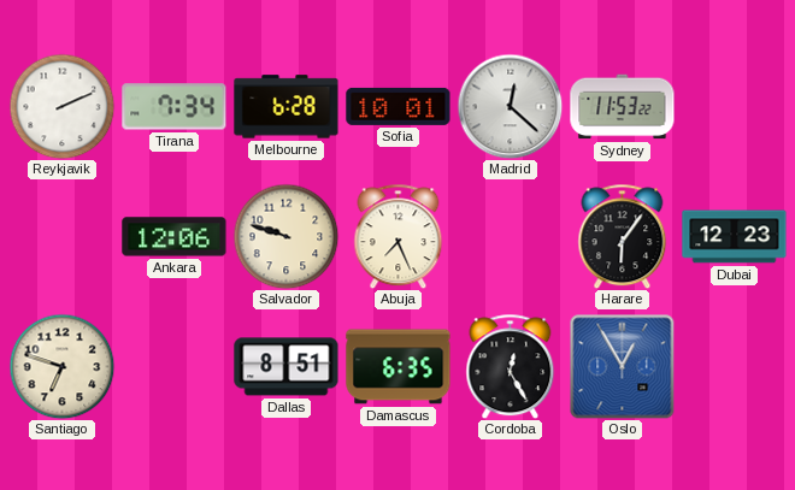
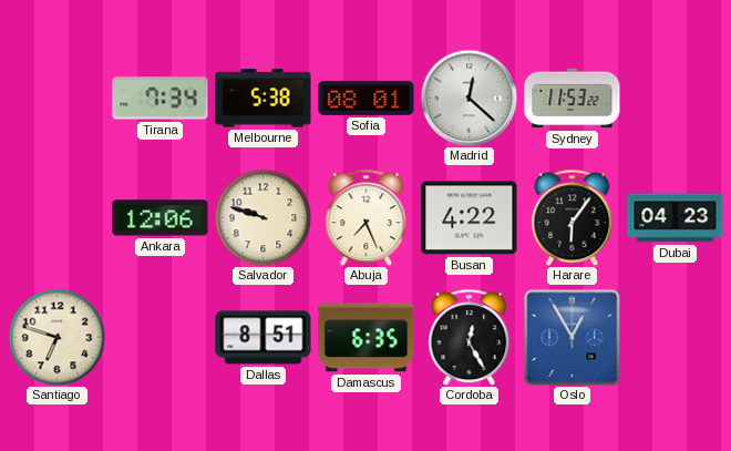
Reykjavik: 2:11 -> none
Melbourne: 6:28 -> 5:38
Sofia: 10:01 -> 08:01
Busan: none -> 4:22
Dubai: 12:23 -> 04:23
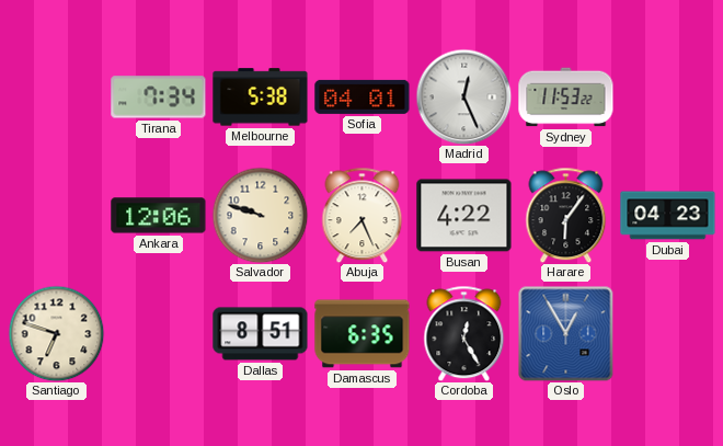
Sofia: 08:01 -> 04:01
Madrid: 12:22 -> 12:26
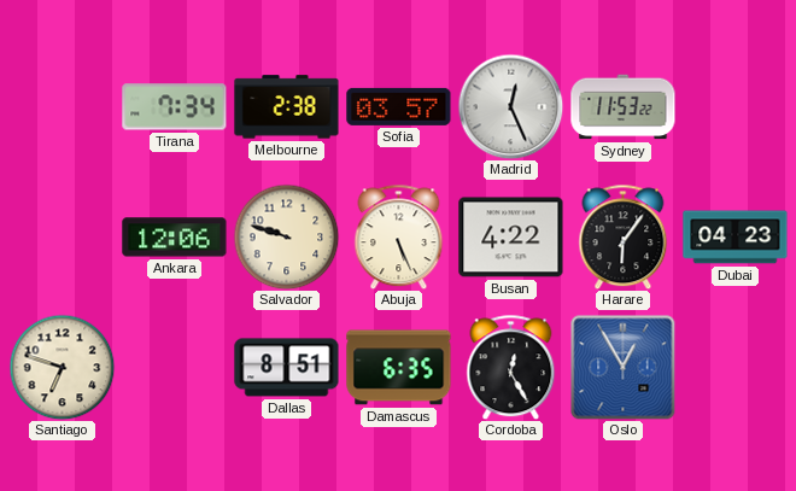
Melbourne: 5:38 -> 2:38
Sofia: 04:01 -> 03:57
Abuja: 7:26 -> 5:26
